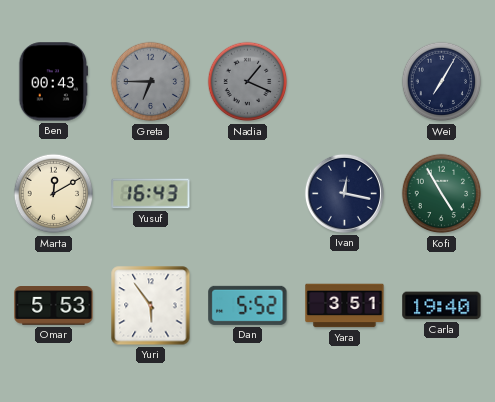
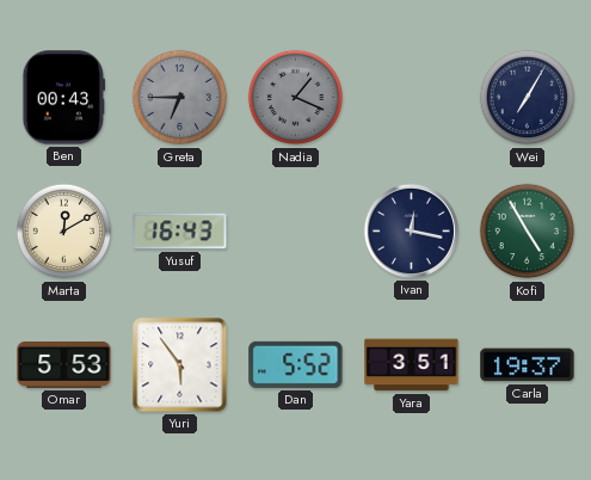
Carla: 19:40 -> 19:37
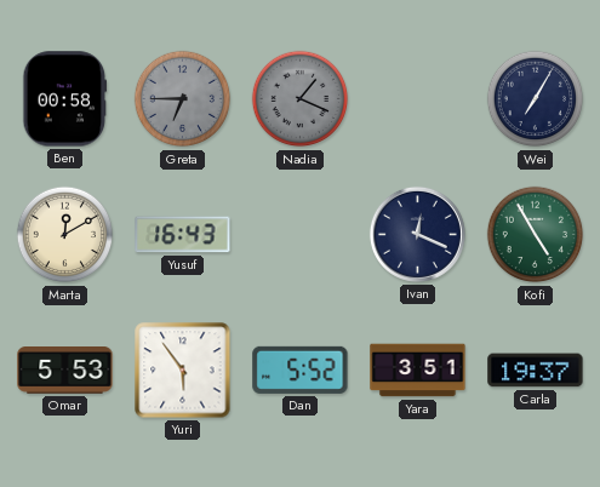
Ben: 00:43 -> 00:58
Ivan: 12:17 -> 12:19
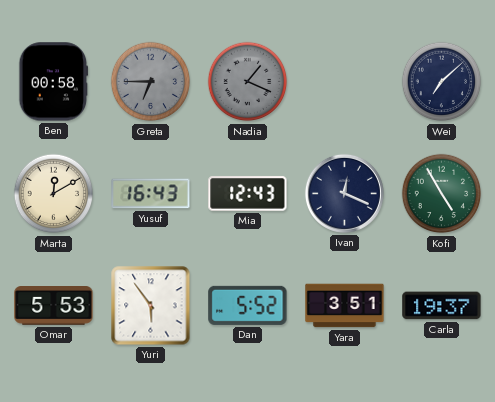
Wei: 7:05 -> 7:08
Mia: none -> 12:43
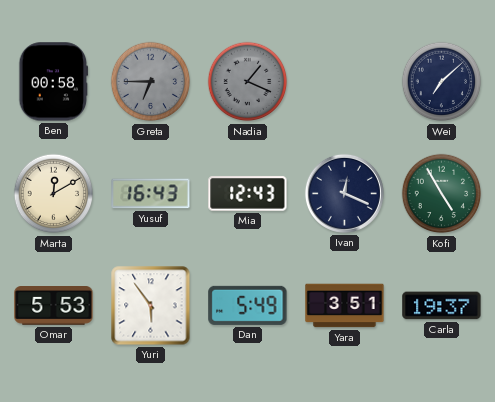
Dan: 5:52 -> 5:49
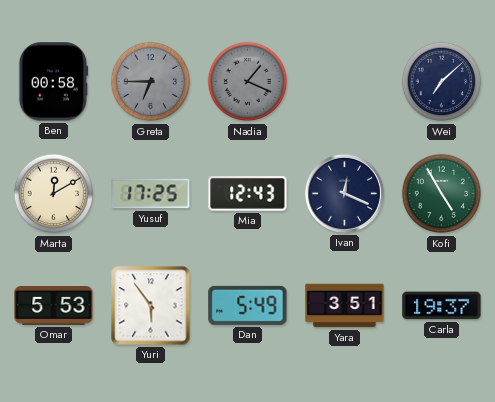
Yusuf: 16:43 -> 17:25
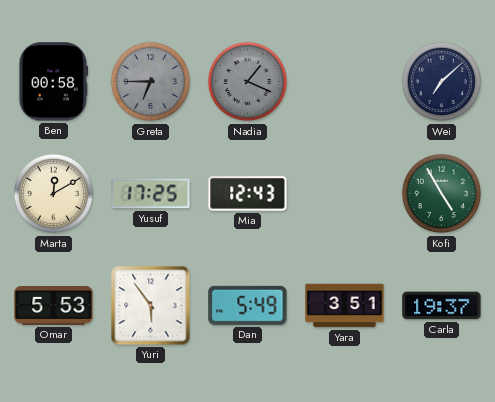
Ivan: 12:19 -> none
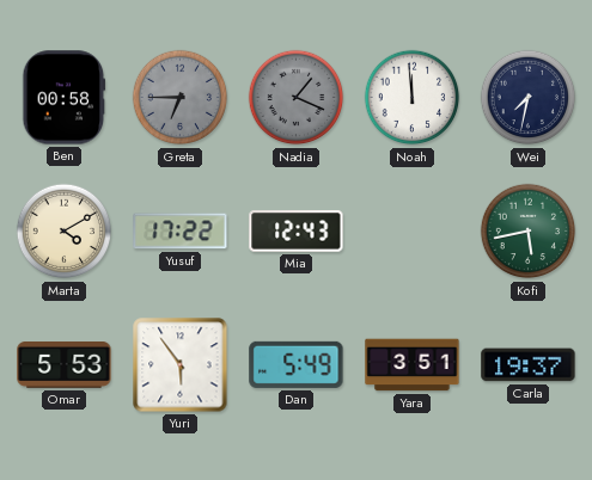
Noah: none -> 11:59
Wei: 7:08 -> 7:32
Marta: 12:10 -> 4:10
Yusuf: 17:25 -> 17:22
Kofi: 4:55 -> 5:43
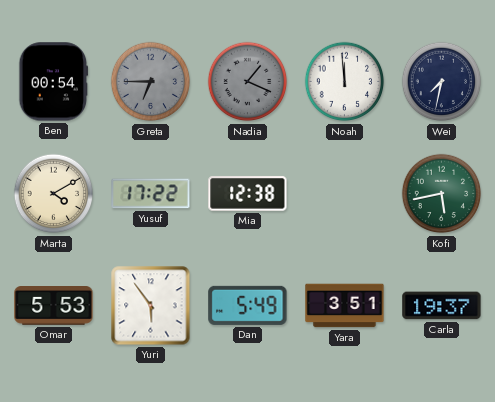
Ben: 00:58 -> 00:54
Mia: 12:43 -> 12:38
